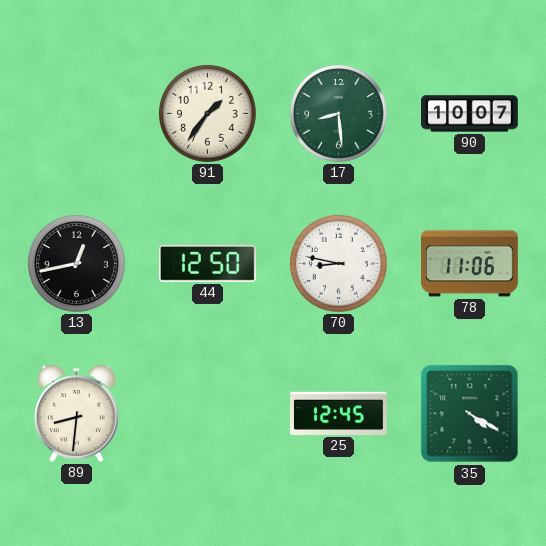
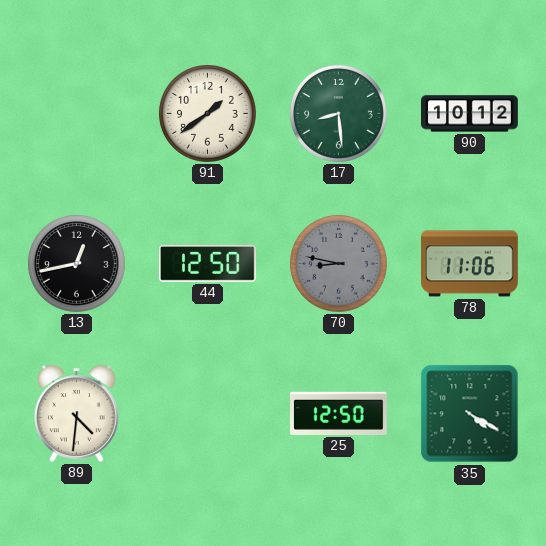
91: 1:36 -> 1:39
90: 10:07 -> 10:12
70 dial: white -> grey
89: 8:31 -> 4:31
25: 12:45 -> 12:50
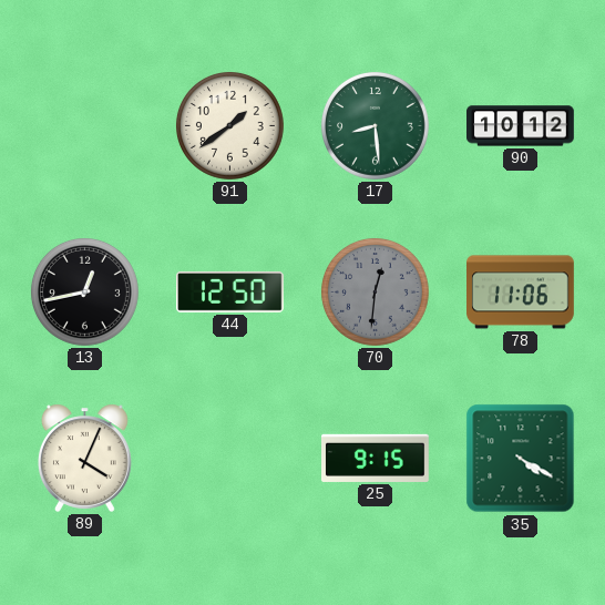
70: 8:47 -> 12:31
89: 4:31 -> 4:04
25: 12:50 -> 9:15
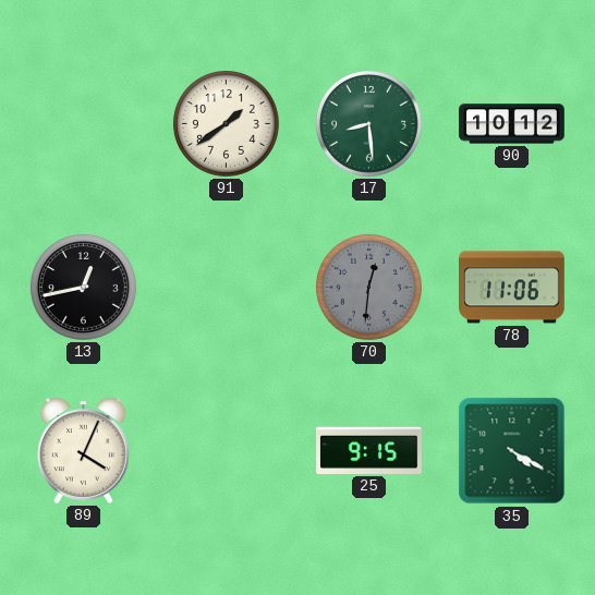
44: 12:50 -> none
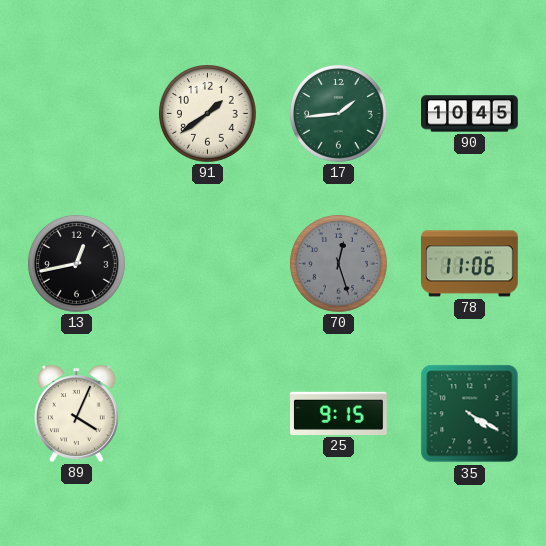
17: 8:29 -> 1:44
90: 10:12 -> 10:45
70: 12:31 -> 12:27
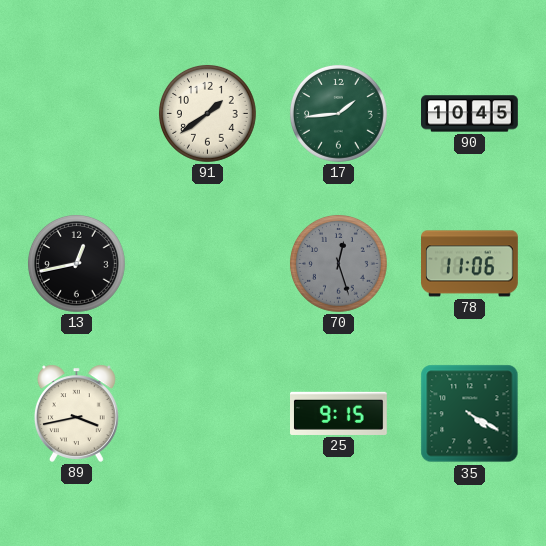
89: 4:04 -> 3:43
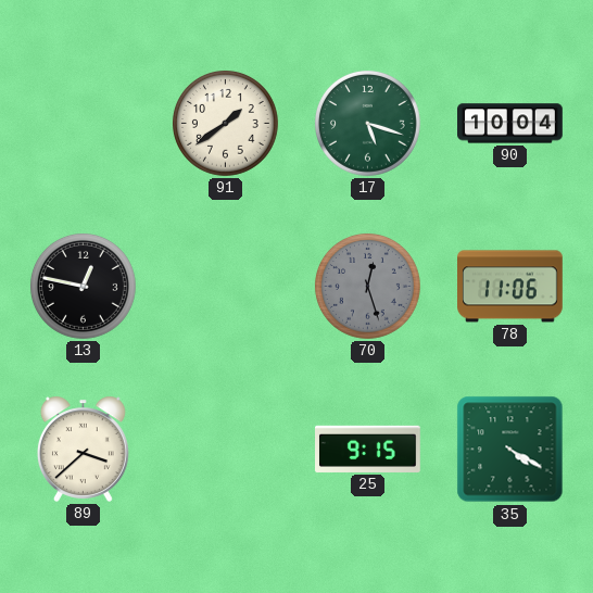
17: 1:44 -> 5:18
90: 10:45 -> 10:04
13: 12:43 -> 12:47
89: 3:43 -> 3:38
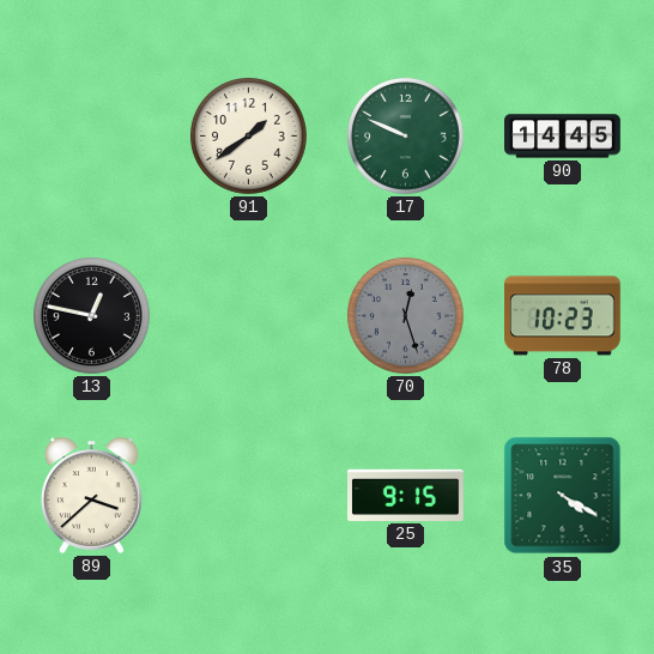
17: 5:18 -> 9:49
90: 10:04 -> 14:45
78: 11:06 -> 10:23
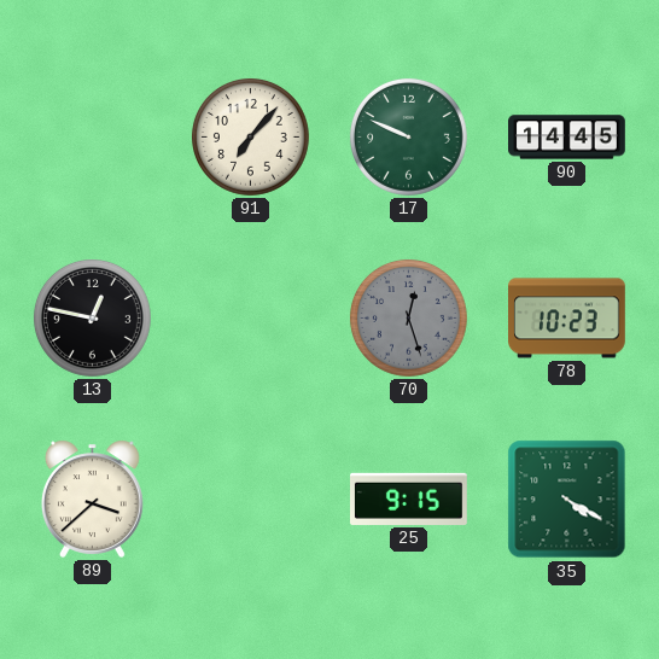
91: 1:39 -> 7:07
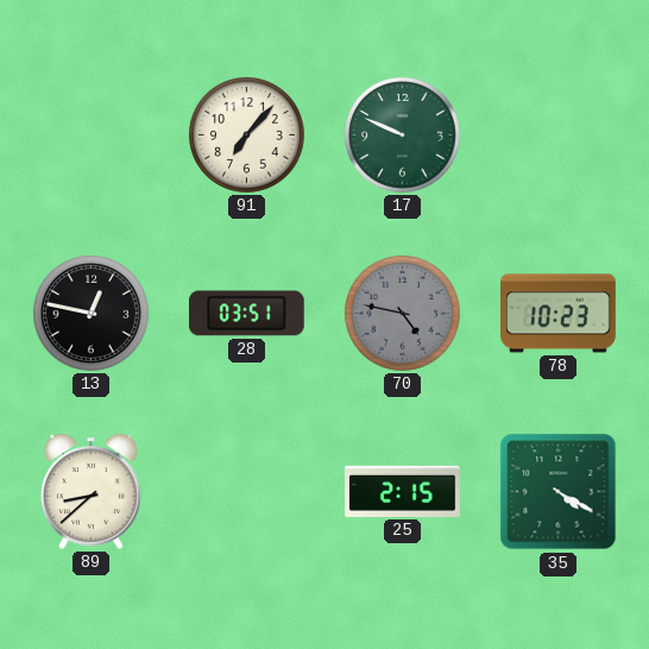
90: 14:45 -> none
28: none -> 03:51
70: 12:27 -> 4:47
89: 3:38 -> 8:38
25: 9:15 -> 2:15
